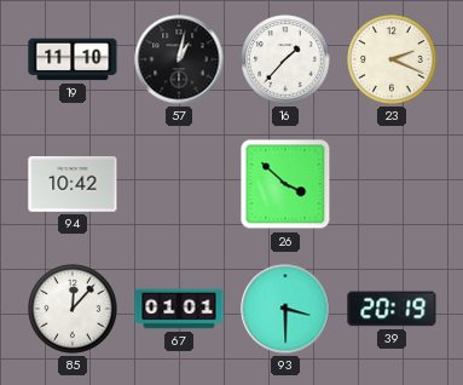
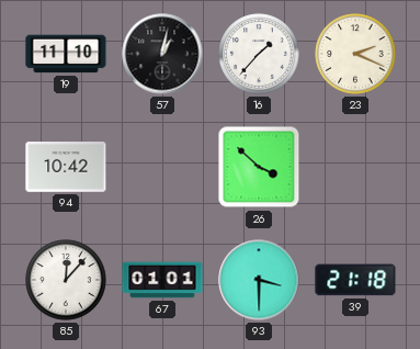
39: 20:19 -> 21:18
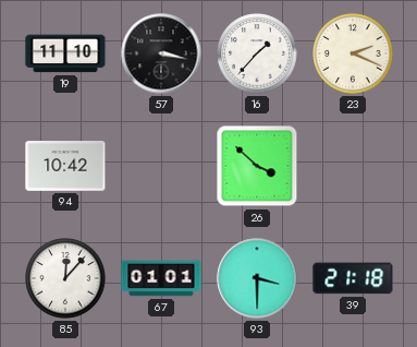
57: 1:02 -> 3:17
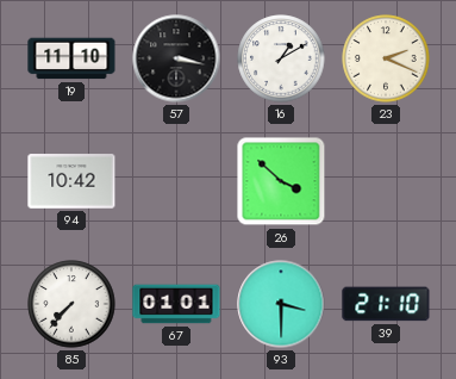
16: 1:37 -> 1:10
85: 12:07 -> 7:37
39: 21:18 -> 21:10
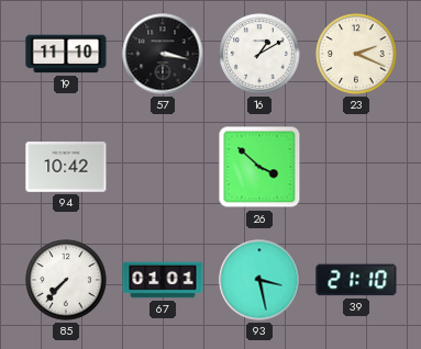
93: 3:30 -> 3:28
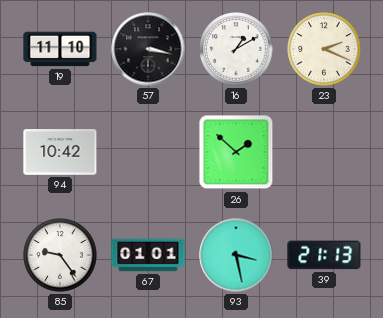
26: 3:52 -> 1:52
85: 7:37 -> 9:24
39: 21:10 -> 21:13
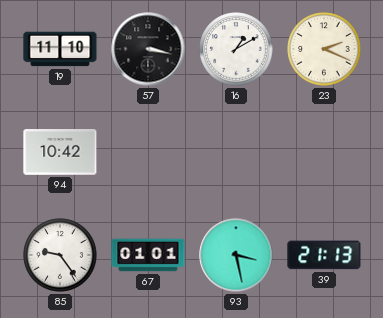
26: 1:52 -> none
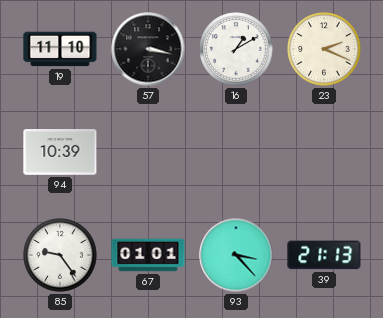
94: 10:42 -> 10:39
93: 3:28 -> 3:23
